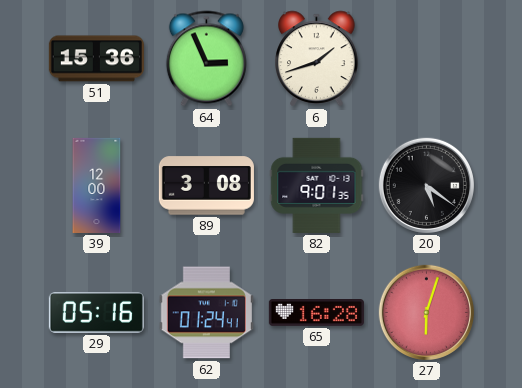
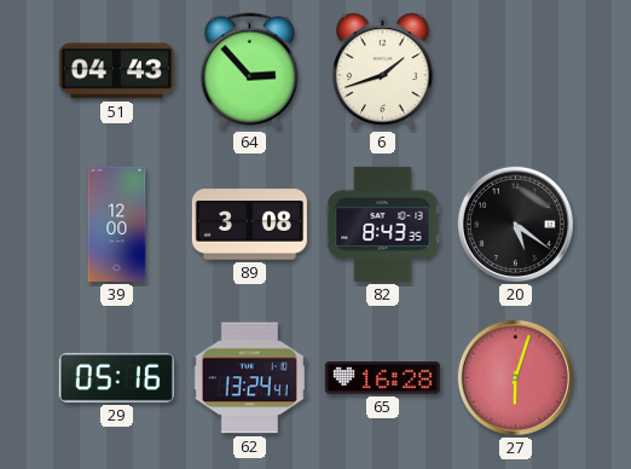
51: 15:36 -> 04:43
64: 2:56 -> 2:53
82: 9:01 -> 8:43
62: 01:24 -> 13:24
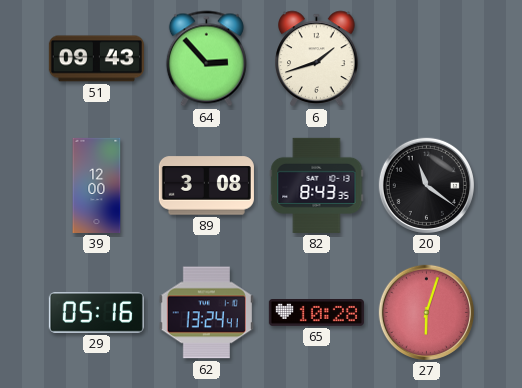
51: 04:43 -> 09:43
20: 5:21 -> 11:21
65: 16:28 -> 10:28
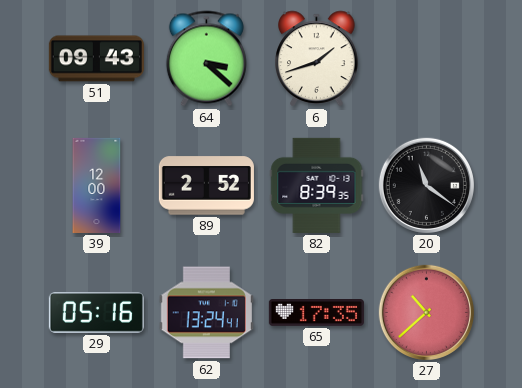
64: 2:53 -> 3:22
89: 3:08 -> 2:52
82: 8:43 -> 8:39
65: 10:28 -> 17:35
27: 6:03 -> 10:38
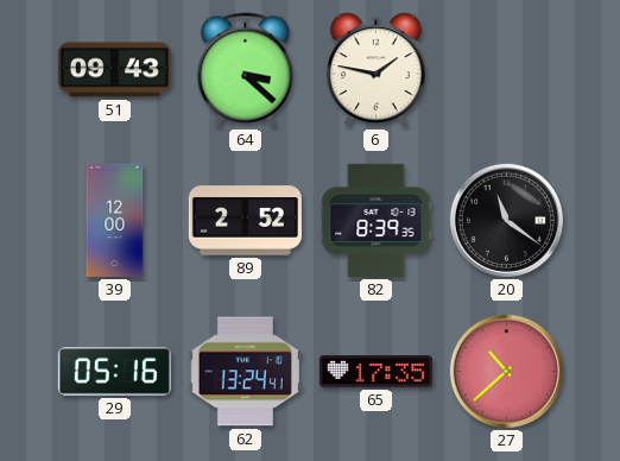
6: 1:42 -> 1:47
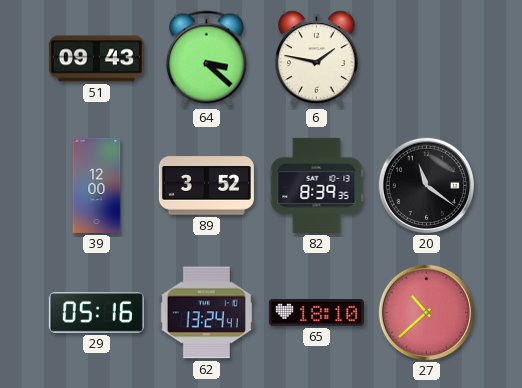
89: 2:52 -> 3:52
65: 17:35 -> 18:10
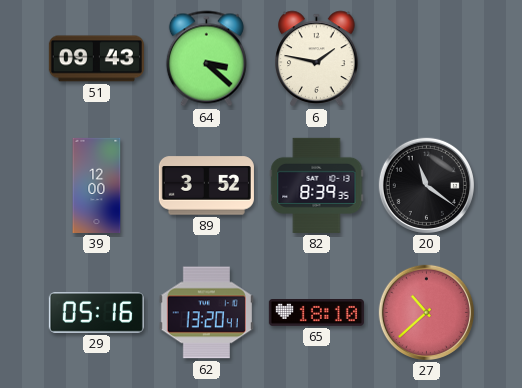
62: 13:24 -> 13:20
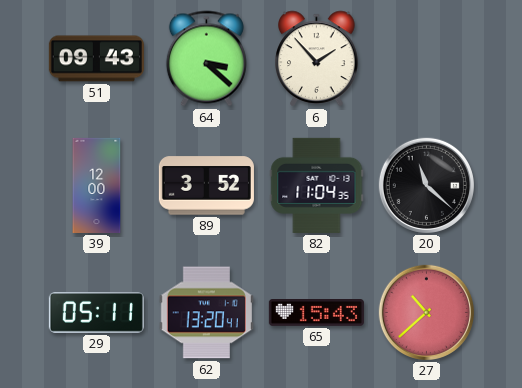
6: 1:47 -> 1:53
82: 8:39 -> 11:04
20: 11:21 -> 11:22
29: 05:16 -> 05:11
65: 18:10 -> 15:43
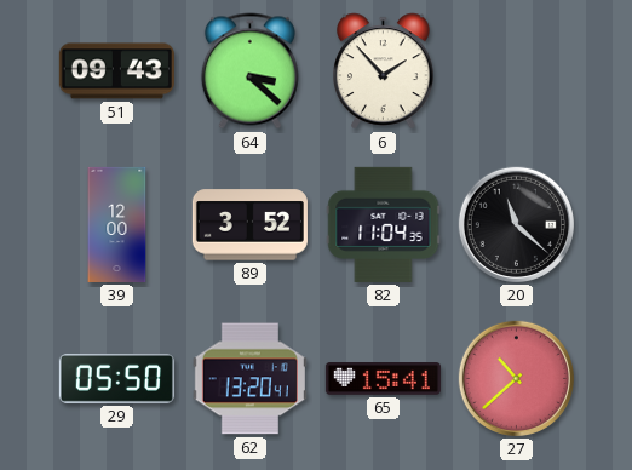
29: 05:11 -> 05:50
65: 15:43 -> 15:41
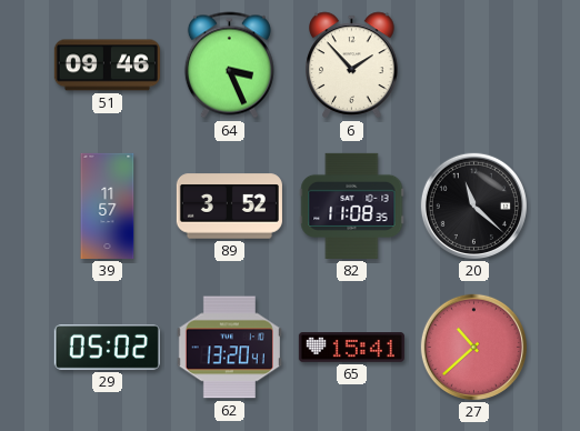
51: 09:43 -> 09:46
64: 3:22 -> 3:26
39: 12:00 -> 11:57
82: 11:04 -> 11:08
29: 05:50 -> 05:02
